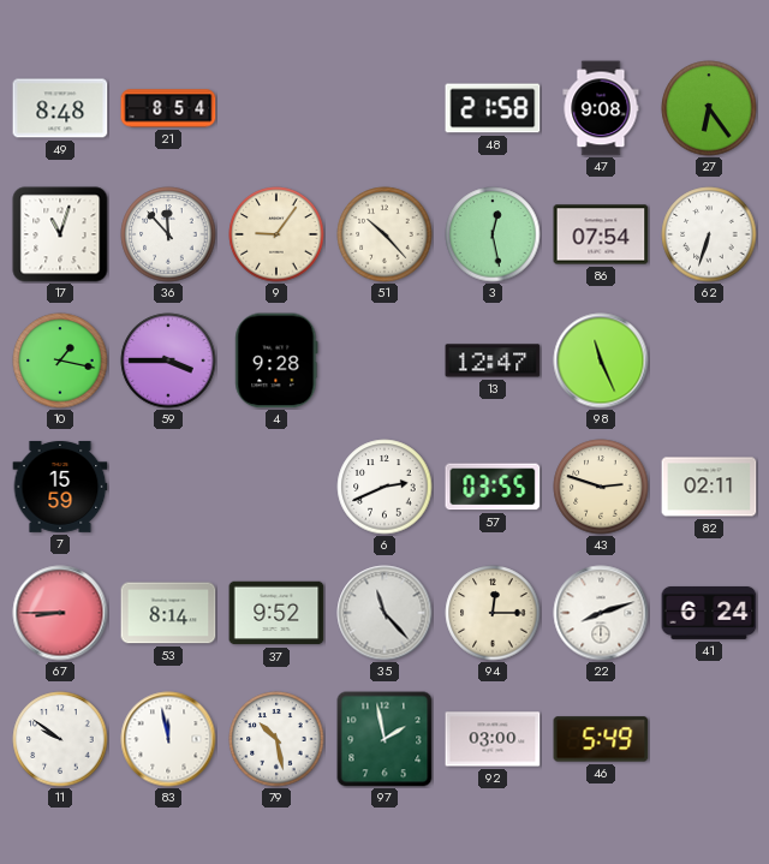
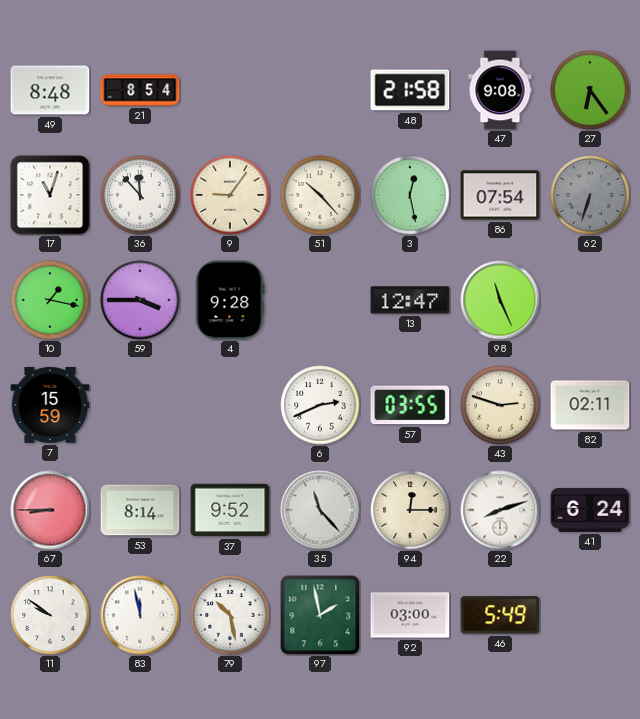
62 dial: white -> grey
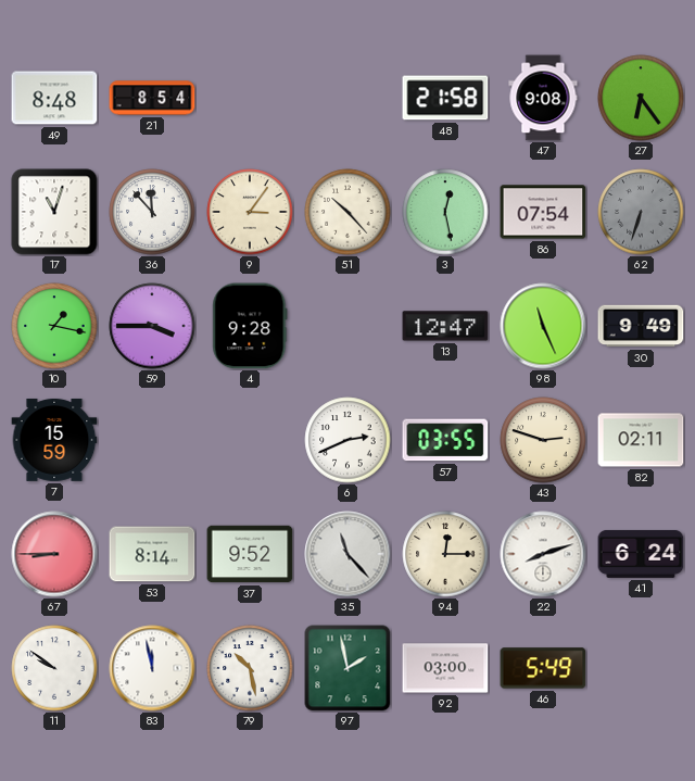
9: 9:06 -> 3:06
30: none -> 9:49
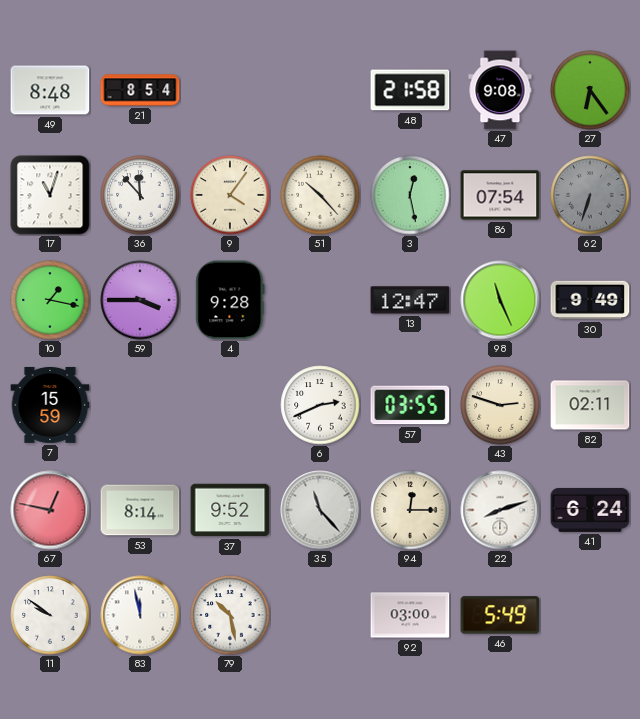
9: 3:06 -> 4:06
67: 8:45 -> 12:47
97: 1:58 -> none
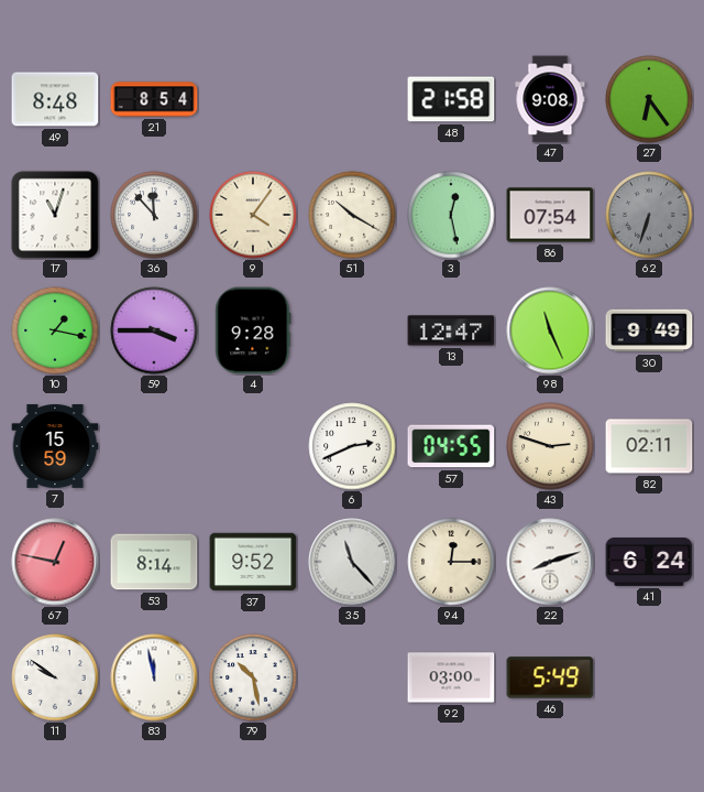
51: 10:23 -> 10:20
57: 03:55 -> 04:55
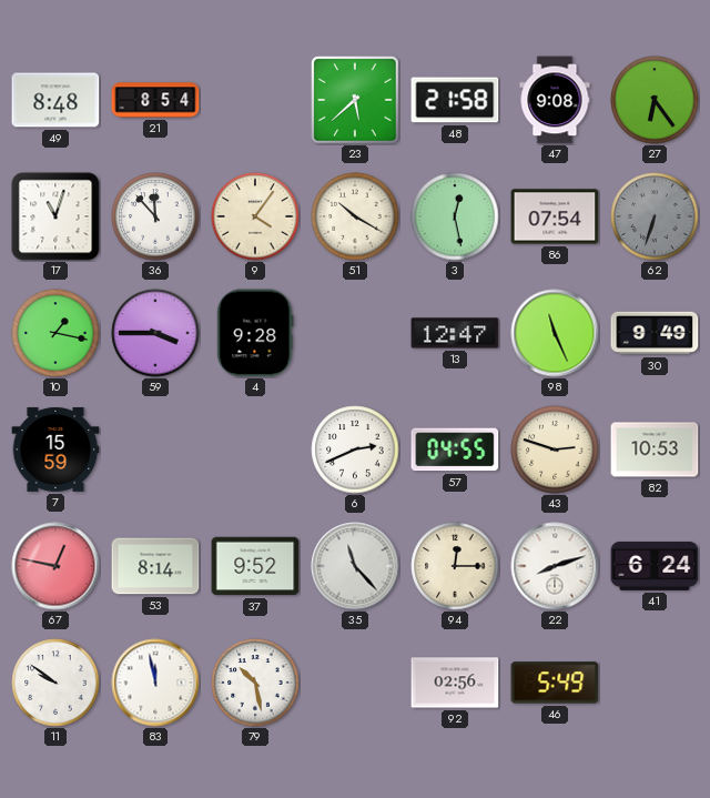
23: none -> 5:38
82: 02:11 -> 10:53
92: 03:00 -> 02:56
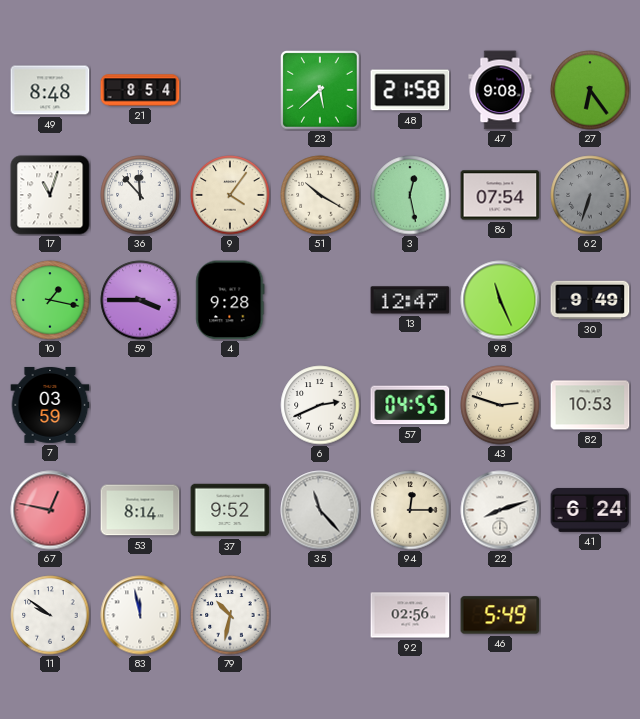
7: 15:59 -> 03:59
79: 10:28 -> 10:32
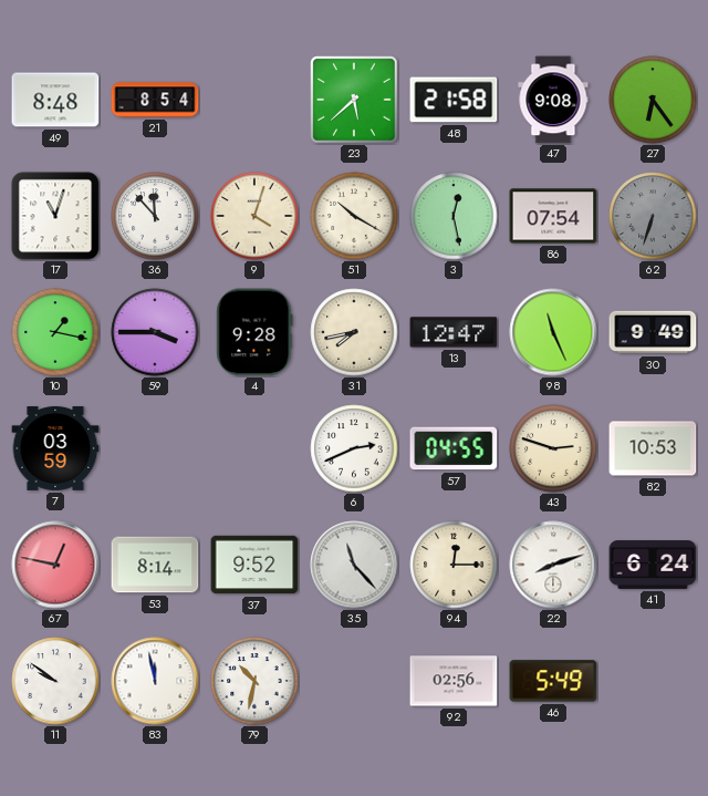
9: 4:06 -> 4:03
31: none -> 7:43
